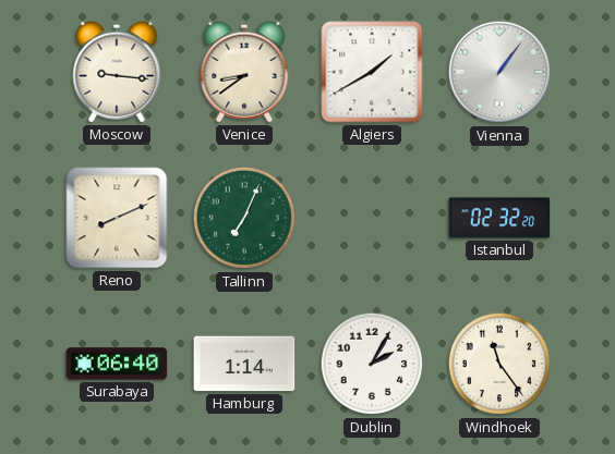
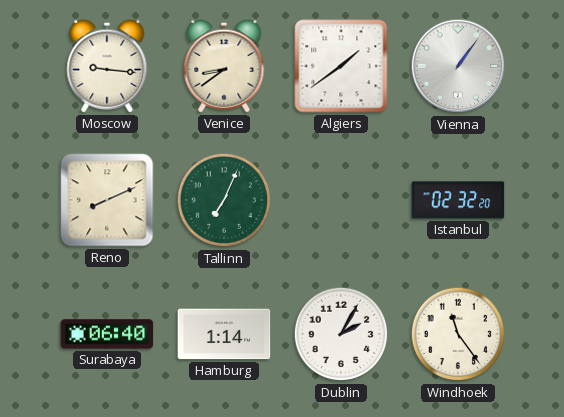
Algiers: 1:40 -> 1:39
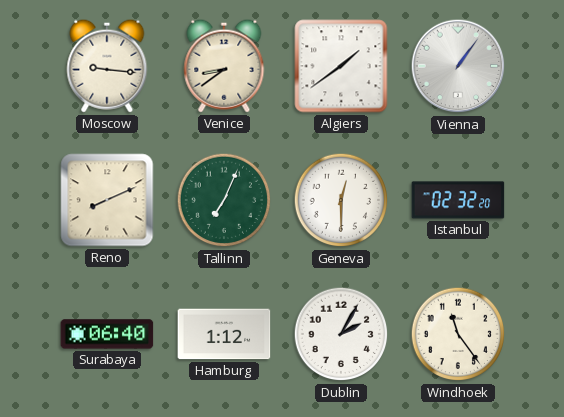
Geneva: none -> 12:30
Hamburg: 1:14 -> 1:12
